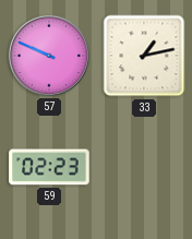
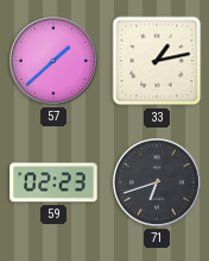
57: 9:49 -> 1:38
71: none -> 6:42
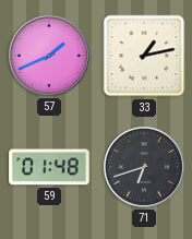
57: 1:38 -> 1:41
59: 02:23 -> 01:48
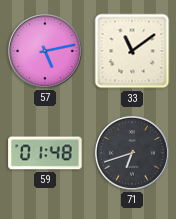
57: 1:41 -> 5:13
33: 1:13 -> 11:09
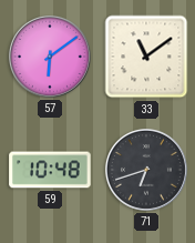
57: 5:13 -> 6:09
59: 01:48 -> 10:48
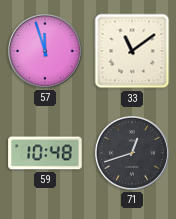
57: 6:09 -> 11:57
71: 6:42 -> 12:42
